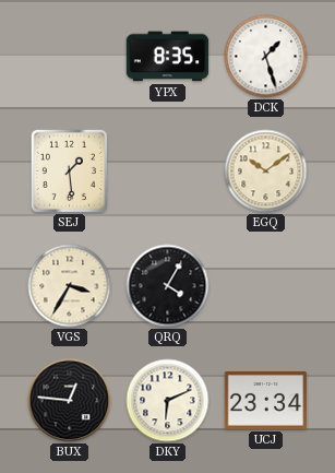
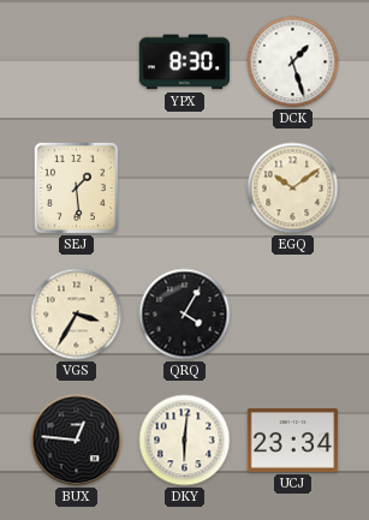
YPX: 8:35 -> 8:30
DKY: 6:11 -> 6:01
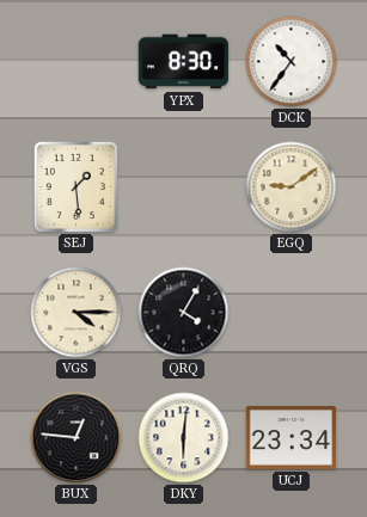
DCK: 1:27 -> 10:36
EGQ: 10:09 -> 9:09
VGS: 3:35 -> 4:15
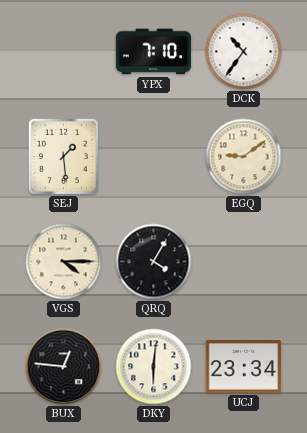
YPX: 8:30 -> 7:10
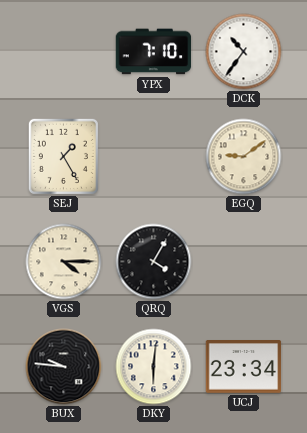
SEJ: 1:29 -> 1:25
BUX: 12:46 -> 9:46
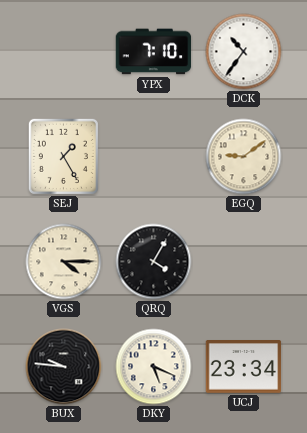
DKY: 6:01 -> 5:19
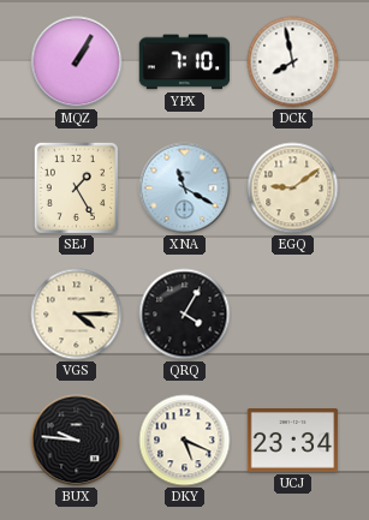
MQZ: none -> 1:05
DCK: 10:36 -> 7:58
XNA: none -> 11:20
